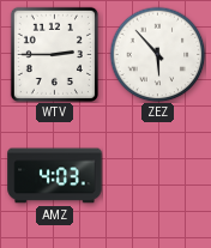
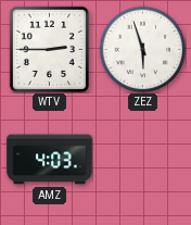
ZEZ: 5:53 -> 5:57
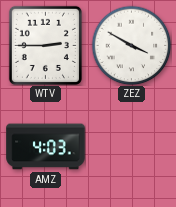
ZEZ: 5:57 -> 3:50
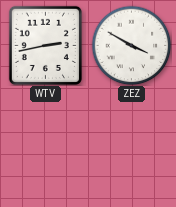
WTV: 2:45 -> 2:43
AMZ: 4:03 -> none
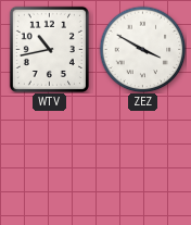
WTV: 2:43 -> 10:43
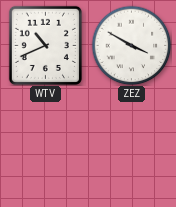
WTV: 10:43 -> 10:41
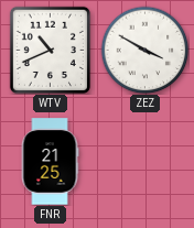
FNR: none -> 21:25
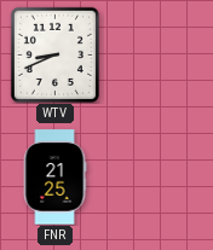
WTV: 10:41 -> 8:41
ZEZ: 3:50 -> none
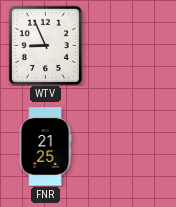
WTV: 8:41 -> 8:56
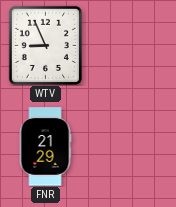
FNR: 21:25 -> 21:29
